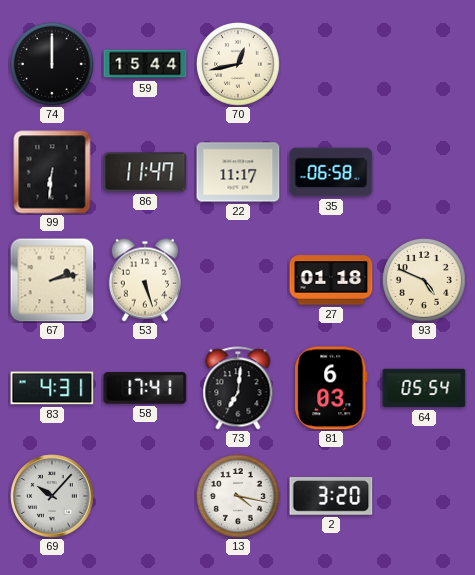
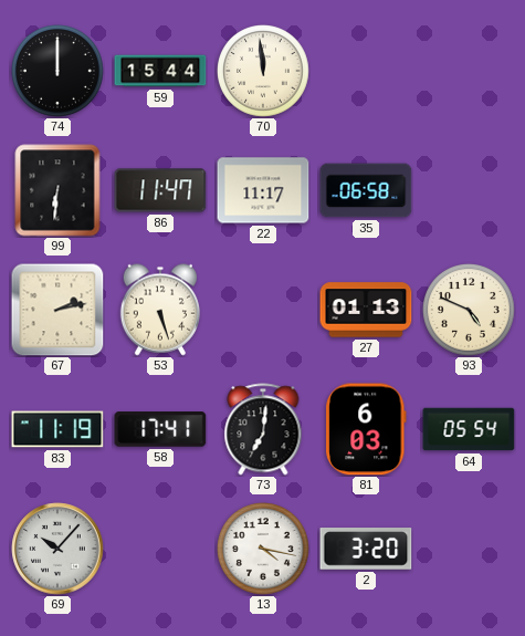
70: 12:43 -> 11:59
27: 01:18 -> 01:13
83: 4:31 -> 11:19
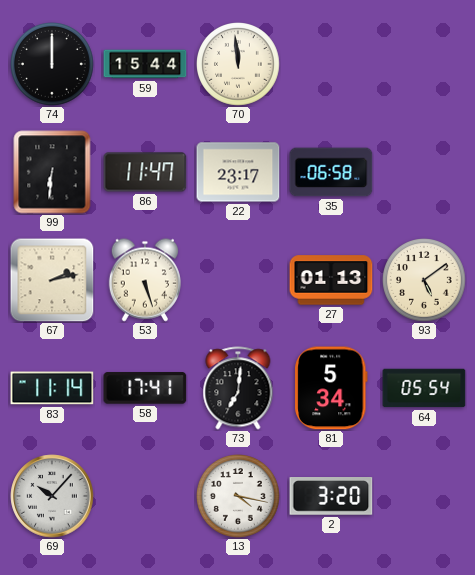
22: 11:17 -> 23:17
93: 4:49 -> 5:09
83: 11:19 -> 11:14
81: 6:03 -> 5:34
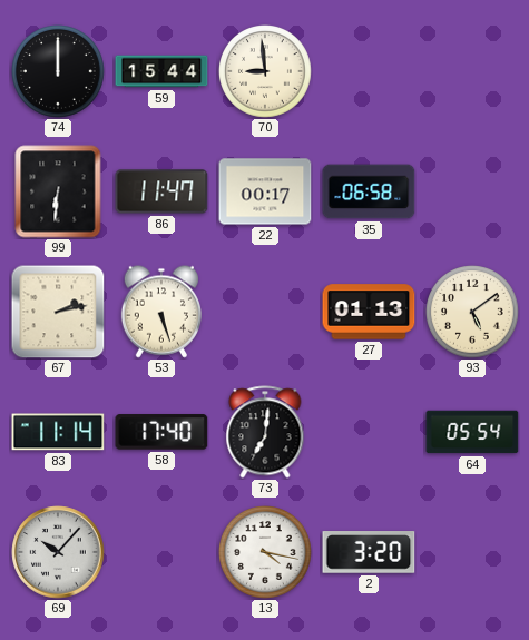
70: 11:59 -> 8:59
22: 23:17 -> 00:17
58: 17:41 -> 17:40
81: 5:34 -> none
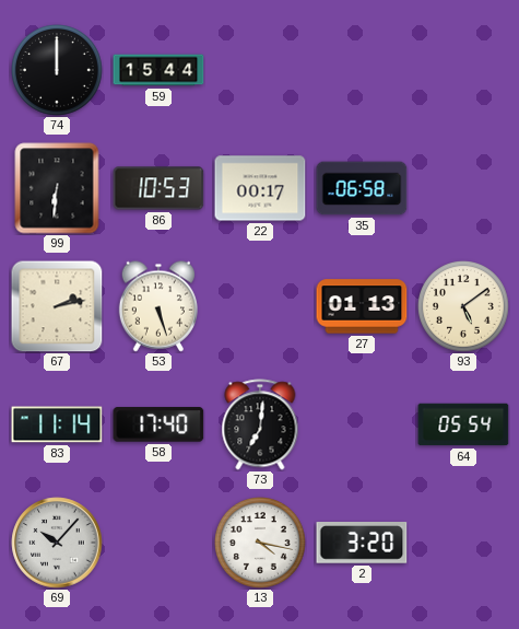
70: 8:59 -> none
86: 11:47 -> 10:53
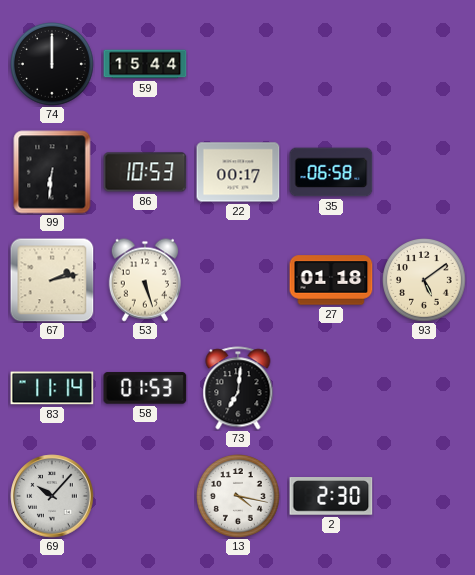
27: 01:13 -> 01:18
58: 17:40 -> 01:53
64: 05:54 -> none
2: 3:20 -> 2:30
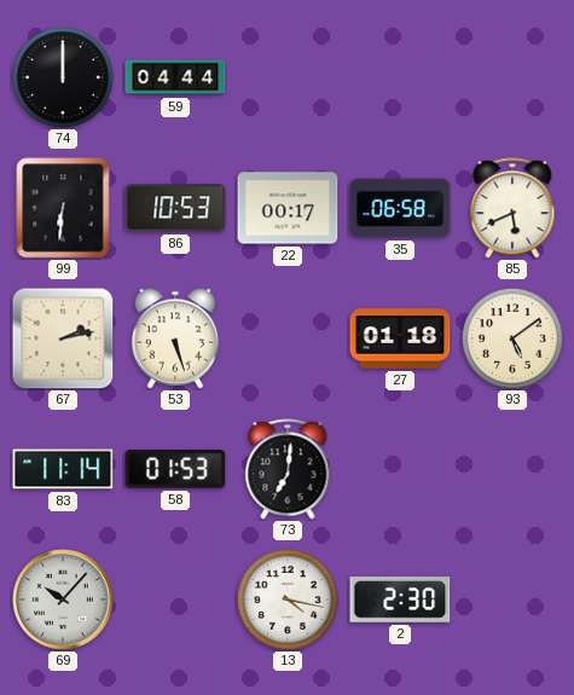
59: 15:44 -> 04:44
85: none -> 5:41
